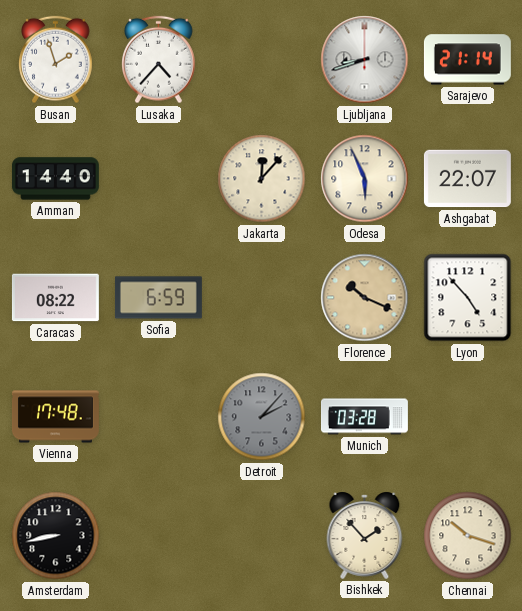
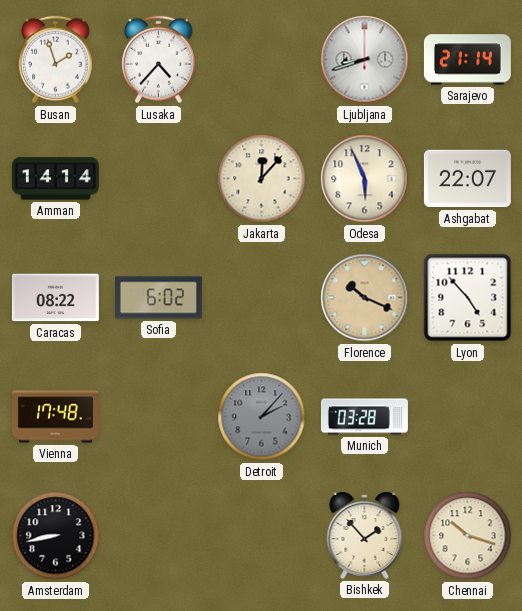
Amman: 14:40 -> 14:14
Sofia: 6:59 -> 6:02
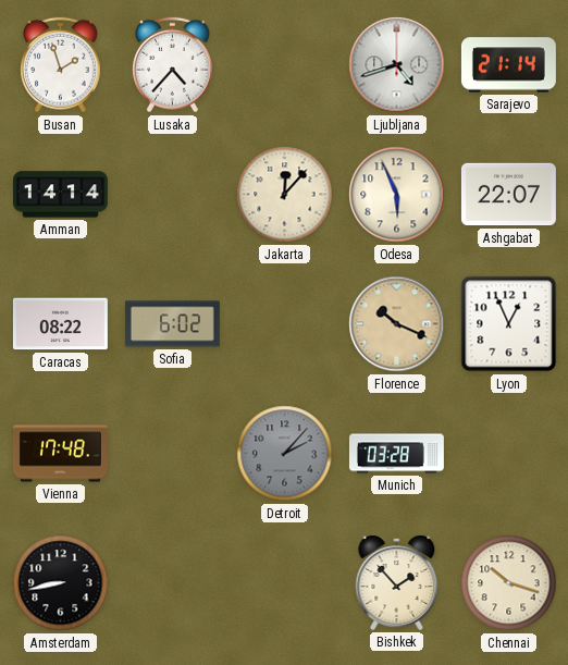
Ljubljana: 8:42 -> 4:42
Lyon: 4:53 -> 12:56
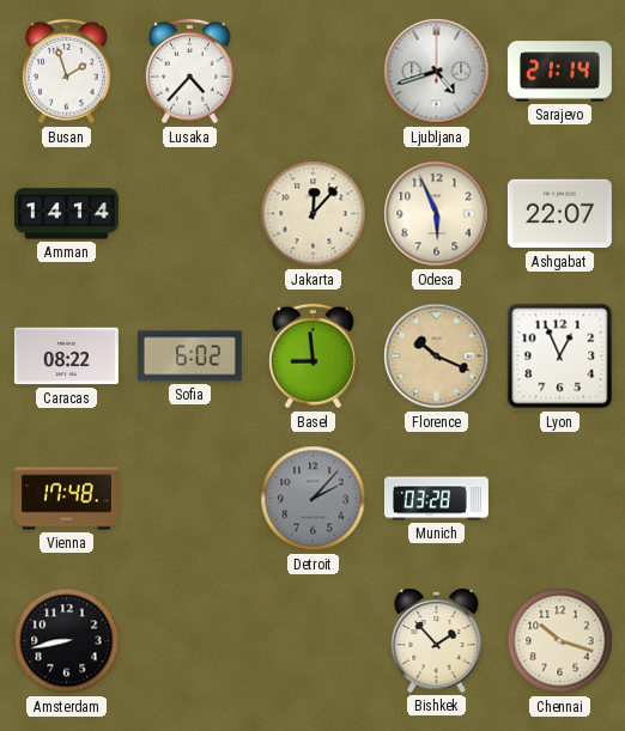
Basel: none -> 8:59
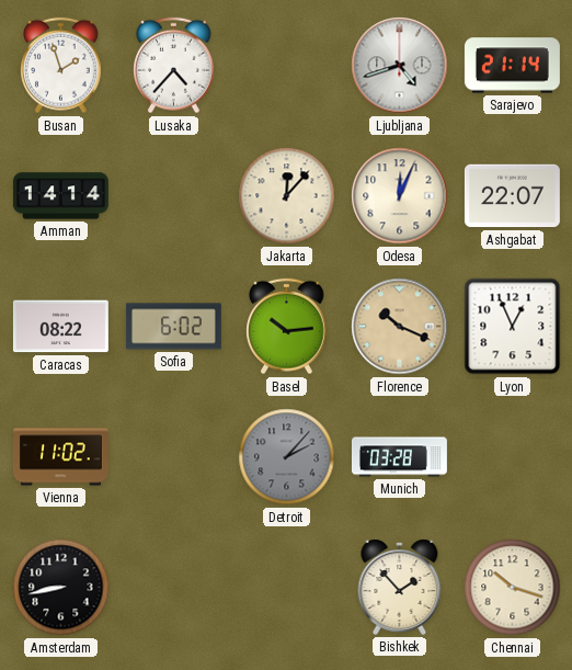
Odesa: 5:56 -> 12:04
Basel: 8:59 -> 10:14
Vienna: 17:48 -> 11:02
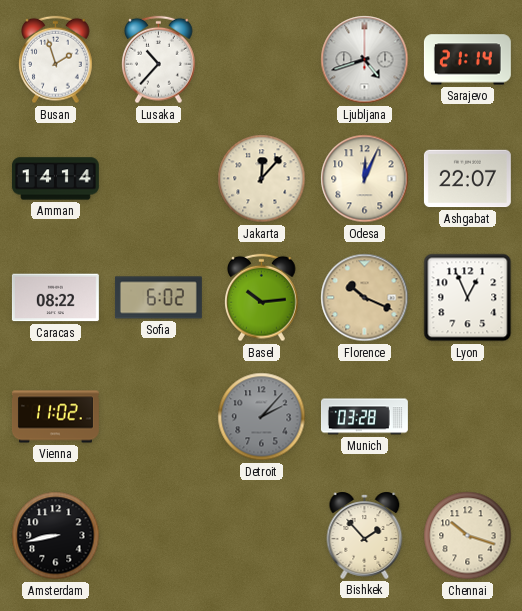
Lusaka: 4:37 -> 10:37
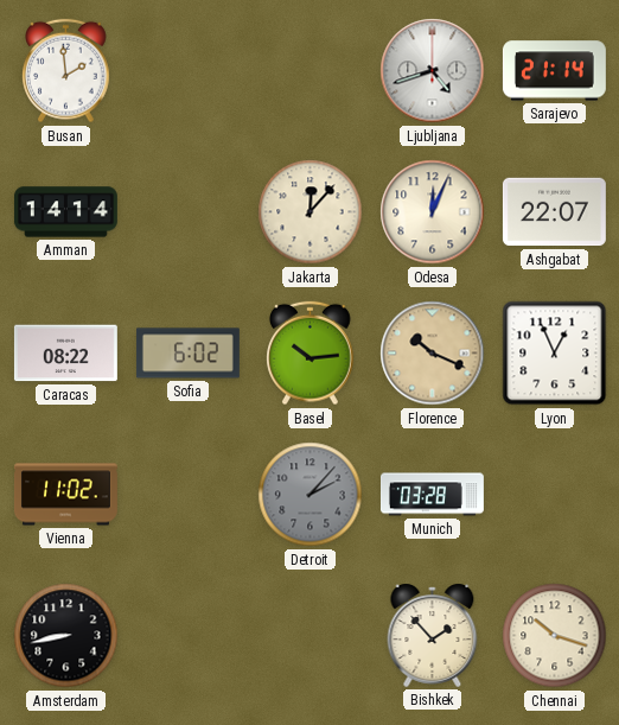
Busan: 1:57 -> 1:59
Lusaka: 10:37 -> none
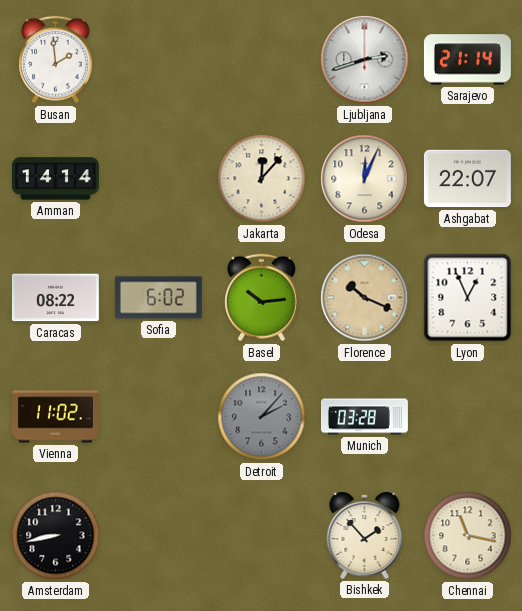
Ljubljana: 4:42 -> 2:42
Chennai: 10:18 -> 11:17
